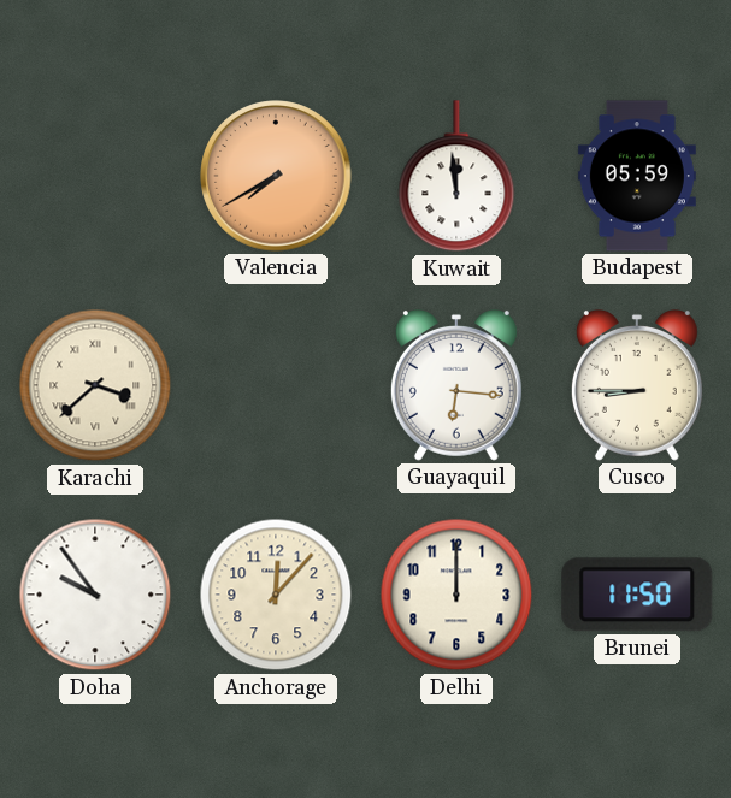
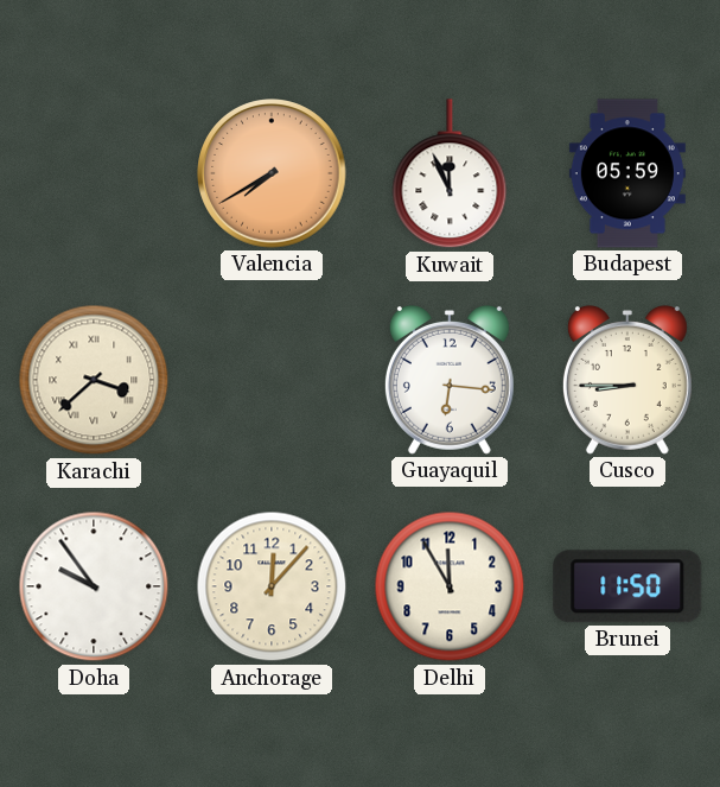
Kuwait: 11:59 -> 11:56
Delhi: 12:00 -> 11:55
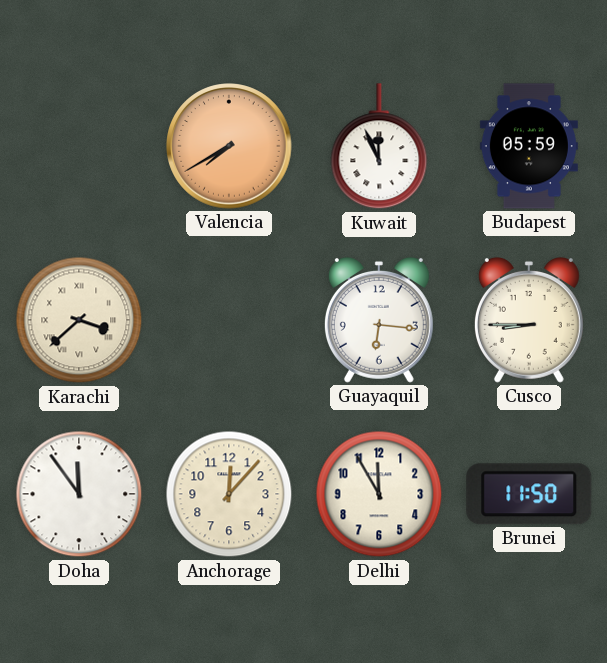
Doha: 9:54 -> 11:54
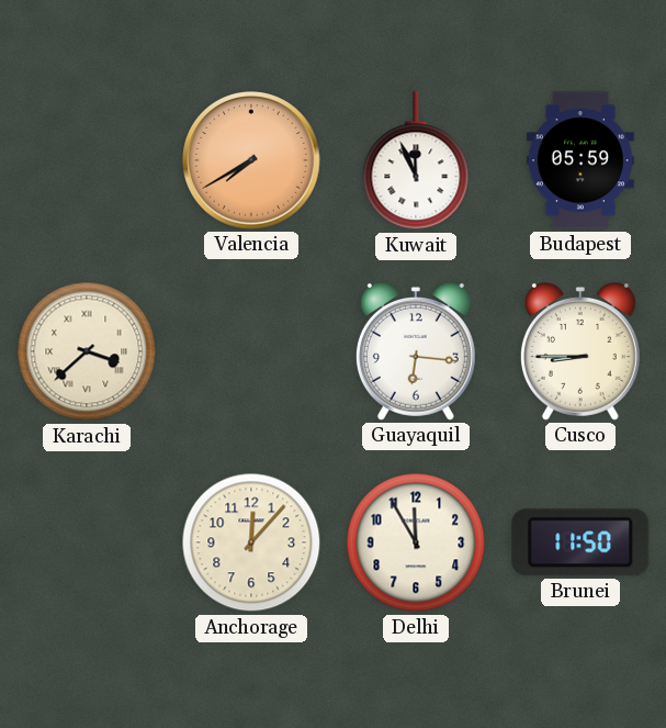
Doha: 11:54 -> none
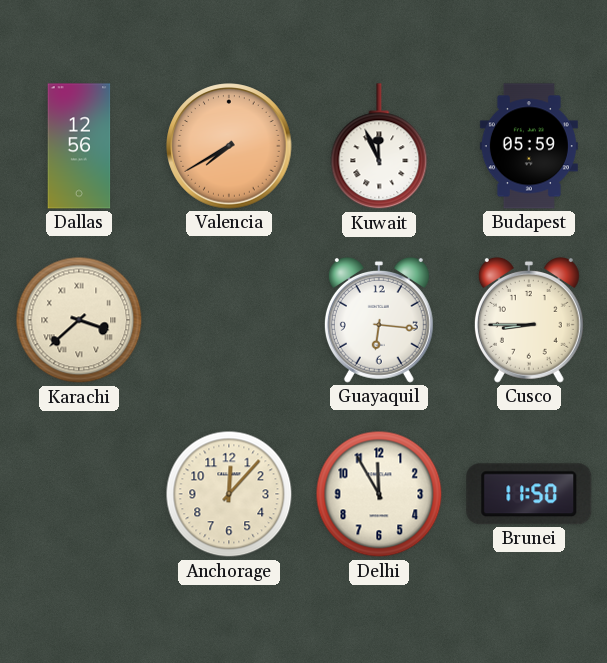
Dallas: none -> 12:56
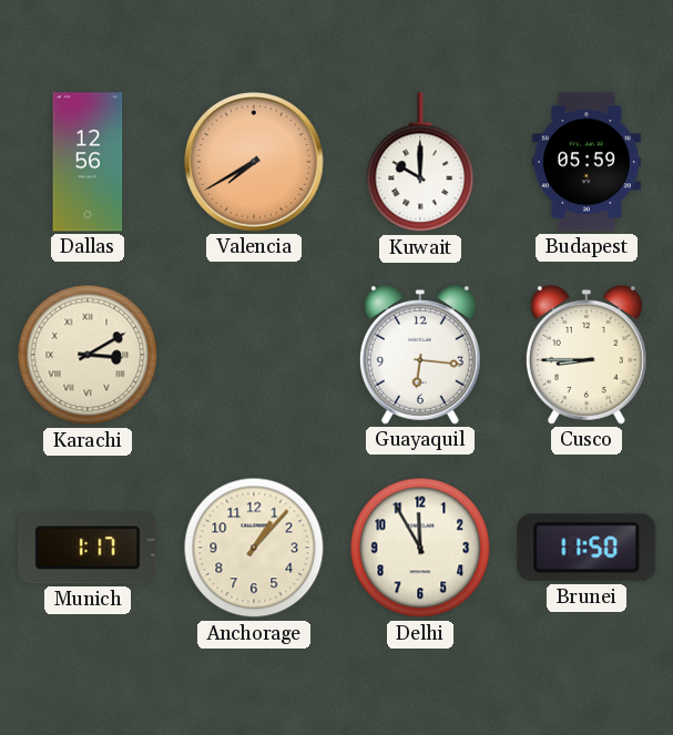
Kuwait: 11:56 -> 10:00
Karachi: 3:38 -> 3:10
Munich: none -> 1:17
Anchorage: 12:07 -> 1:07
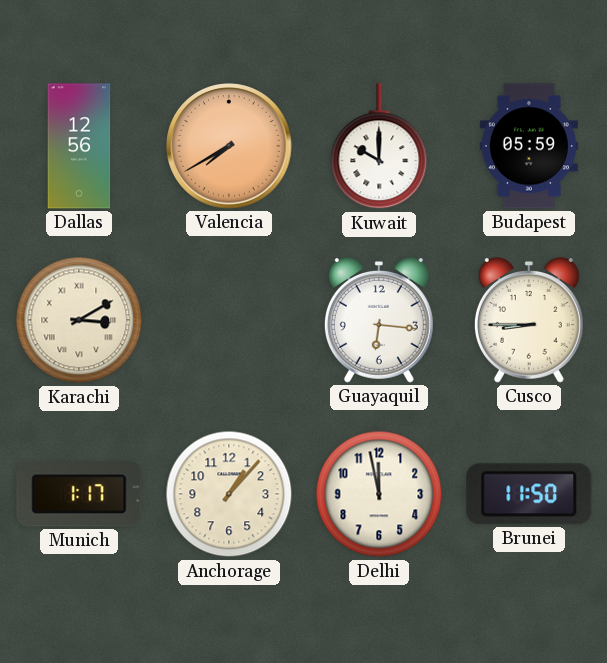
Delhi: 11:55 -> 11:58
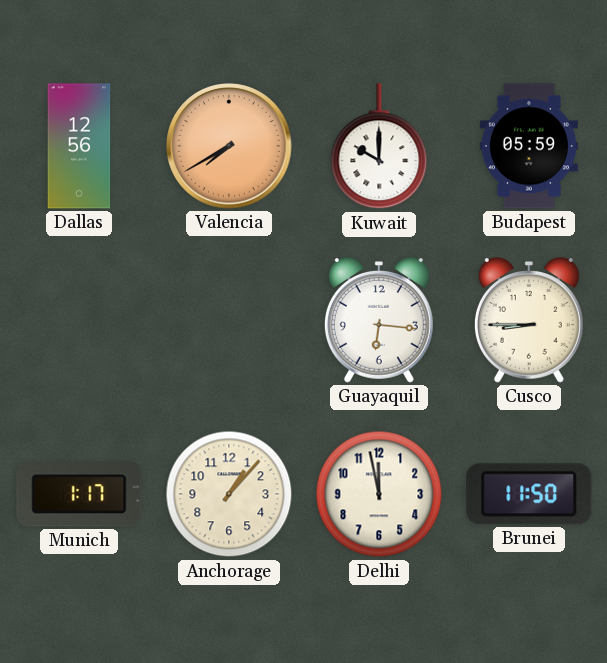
Karachi: 3:10 -> none
